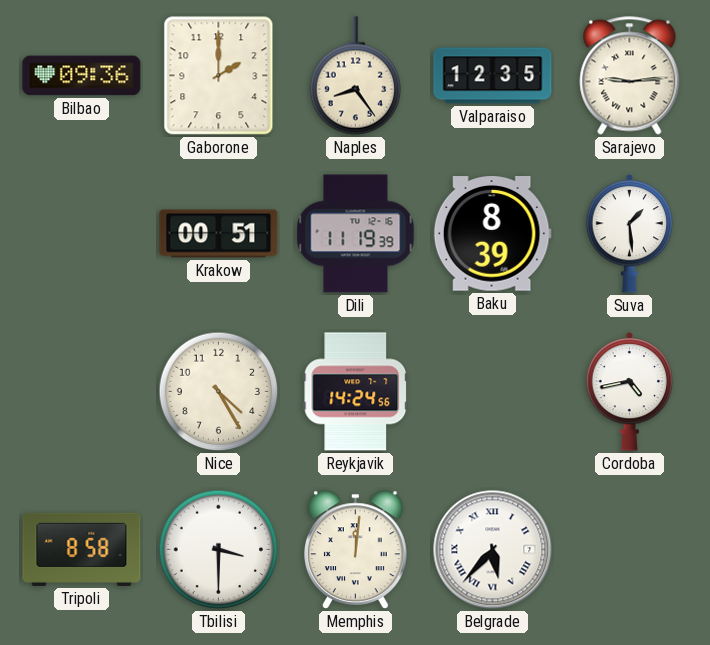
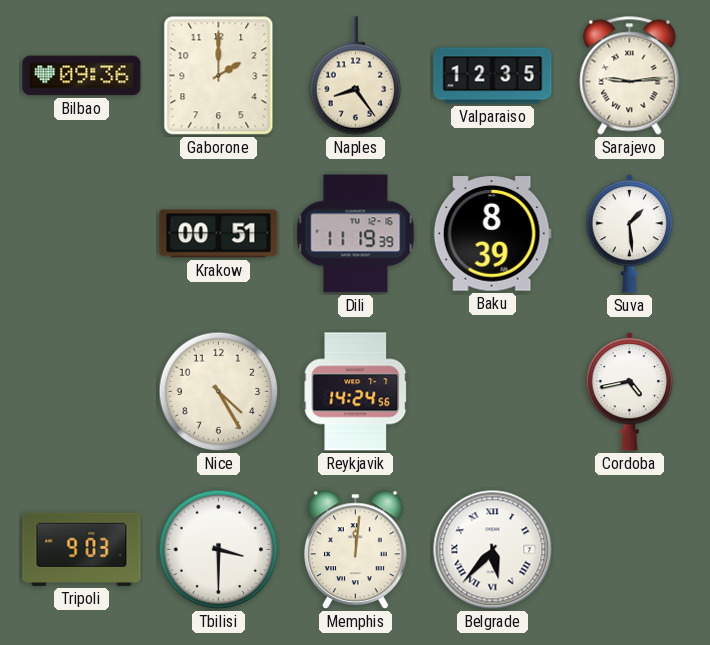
Tripoli: 8:58 -> 9:03
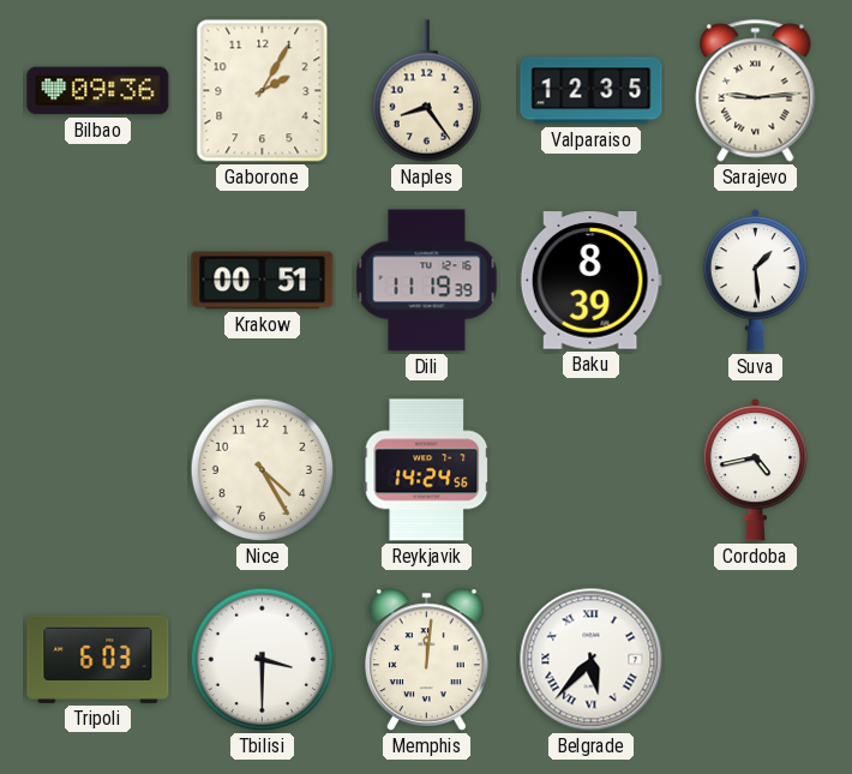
Gaborone: 2:00 -> 2:05
Tripoli: 9:03 -> 6:03
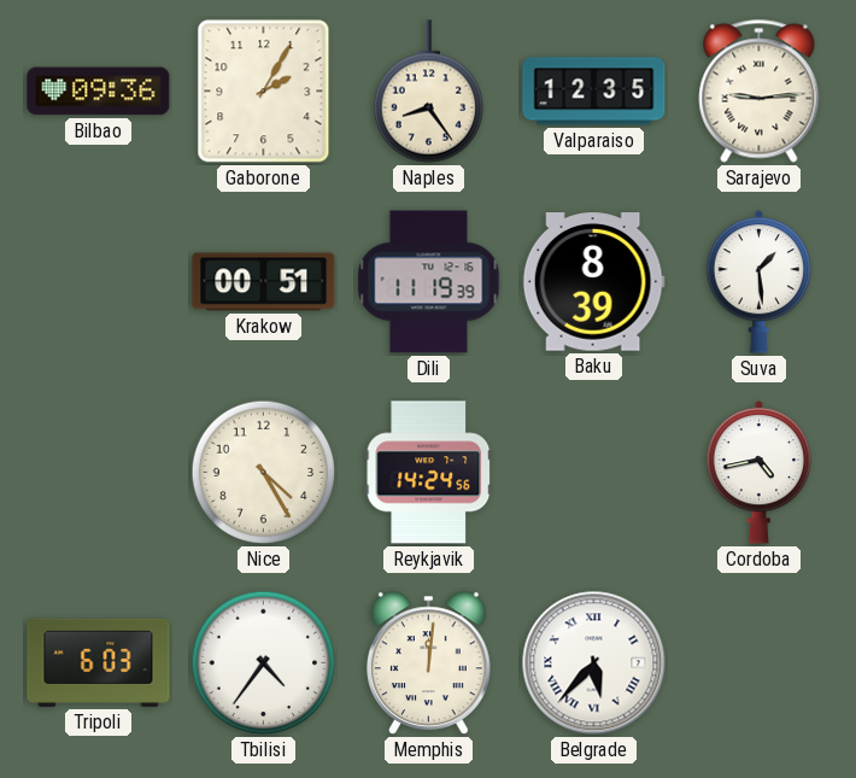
Tbilisi: 3:30 -> 4:36
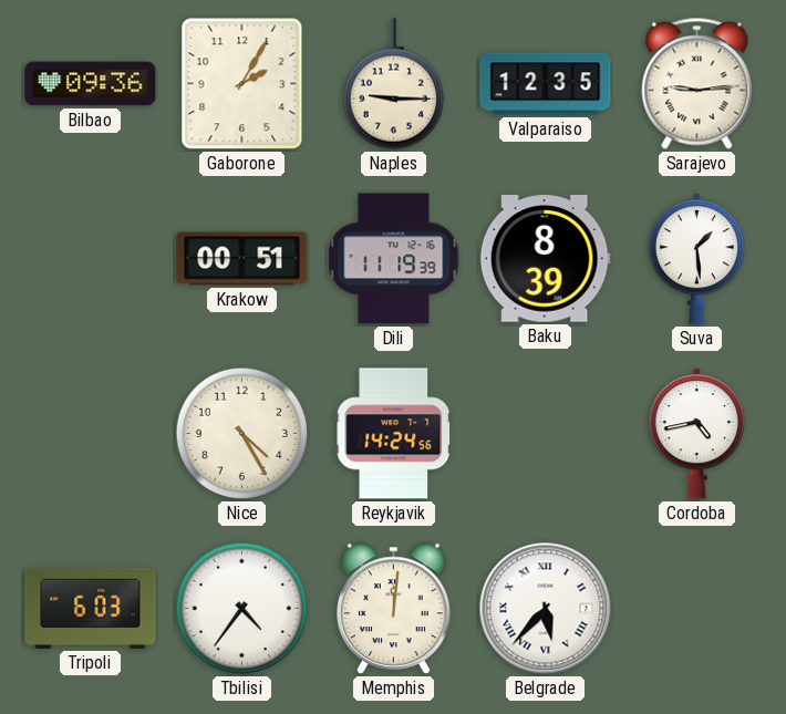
Naples: 8:24 -> 9:15
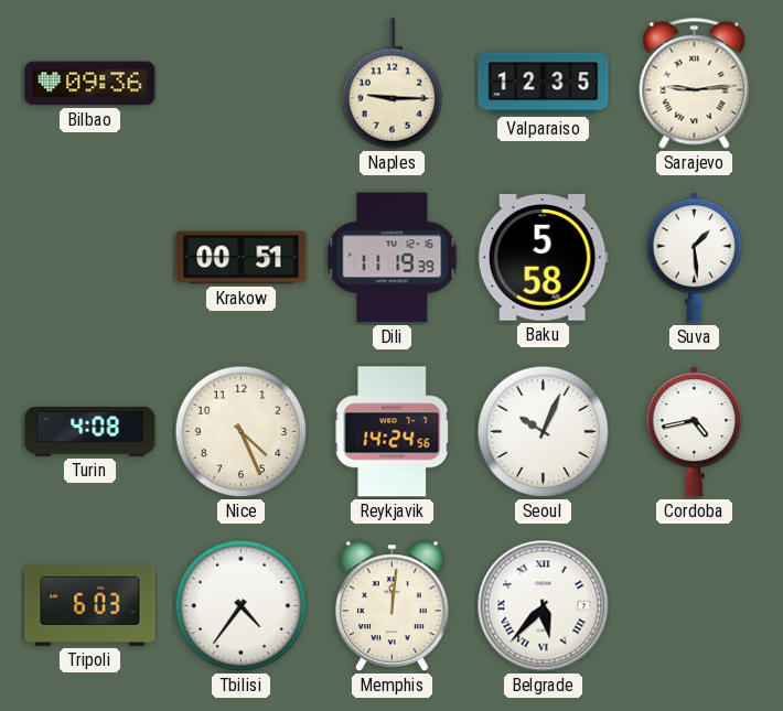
Gaborone: 2:05 -> none
Baku: 8:39 -> 5:58
Turin: none -> 4:08
Nice: 4:25 -> 4:26
Seoul: none -> 10:04
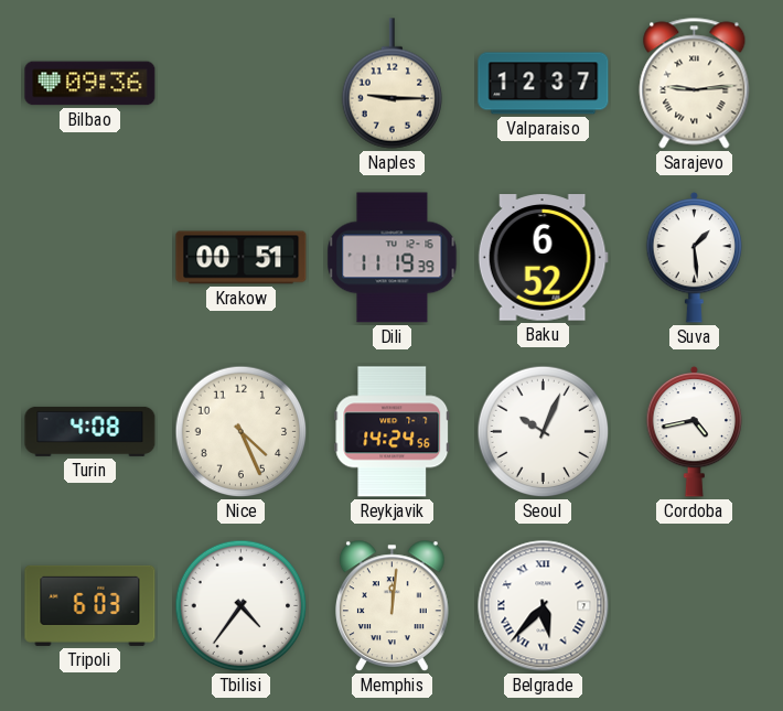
Valparaiso: 12:35 -> 12:37
Baku: 5:58 -> 6:52
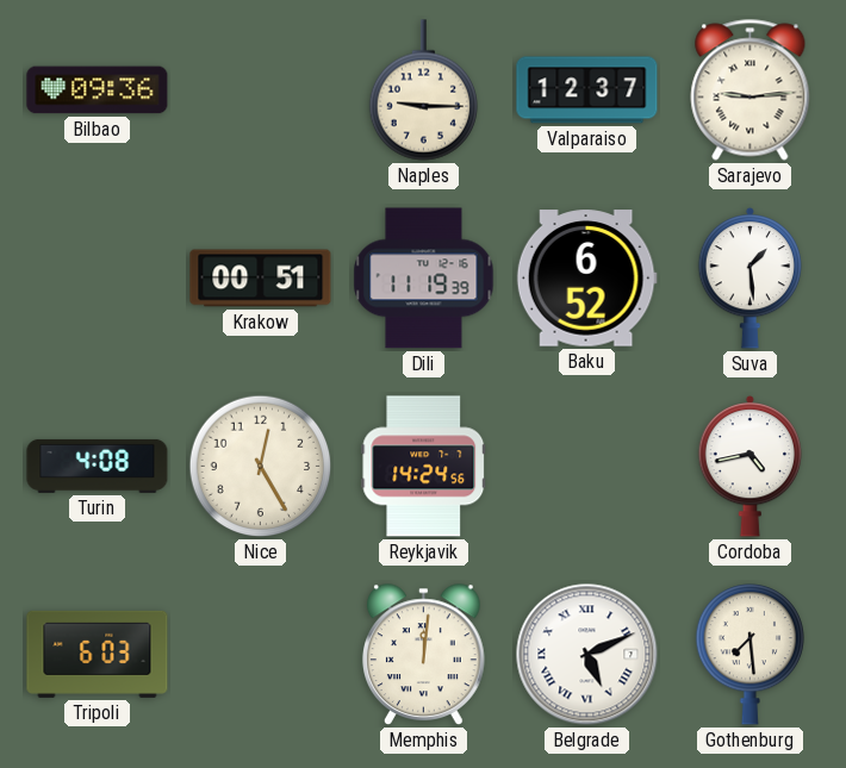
Nice: 4:26 -> 12:25
Seoul: 10:04 -> none
Tbilisi: 4:36 -> none
Belgrade: 5:37 -> 5:11
Gothenburg: none -> 7:29
